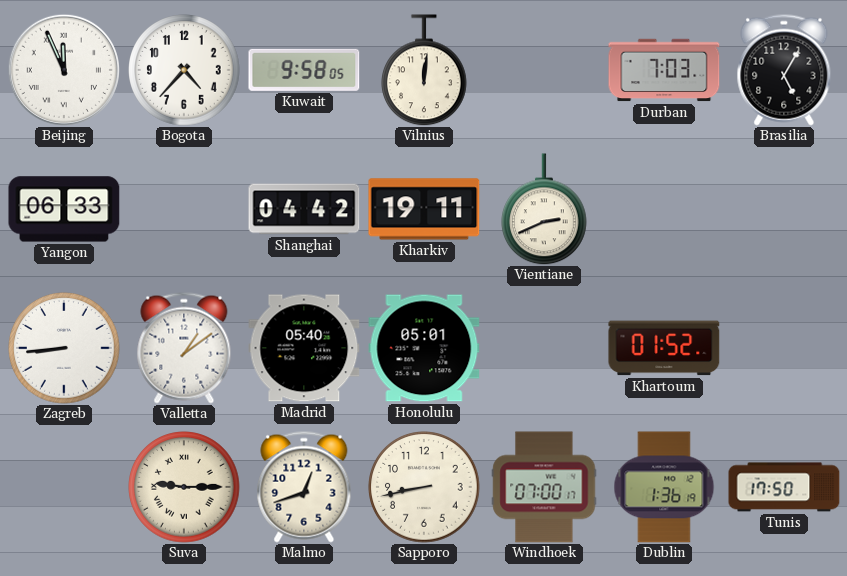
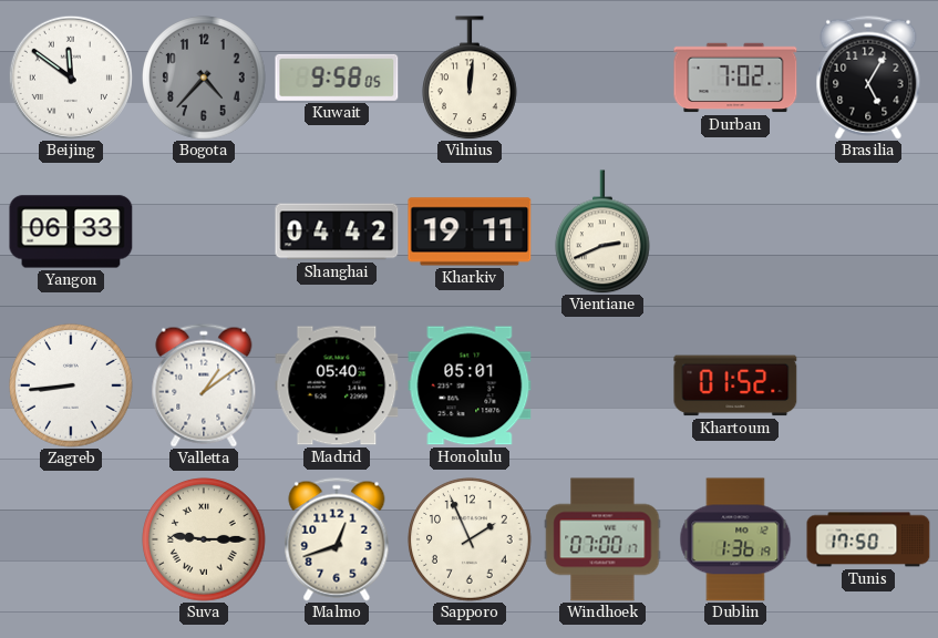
Beijing: 11:56 -> 11:51
Bogota dial: white -> grey
Durban: 7:03 -> 7:02
Sapporo: 8:43 -> 1:56
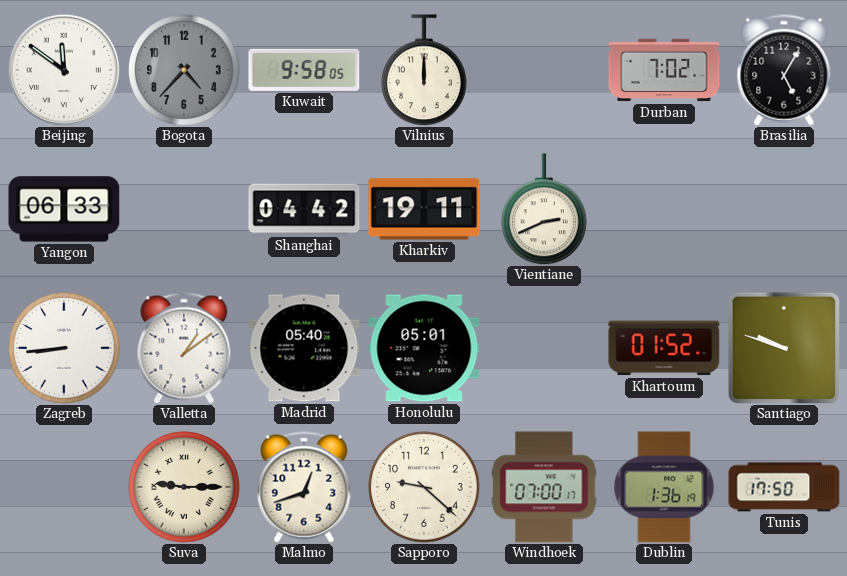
Vilnius: 12:01 -> 12:00
Santiago: none -> 9:48
Sapporo: 1:56 -> 9:22
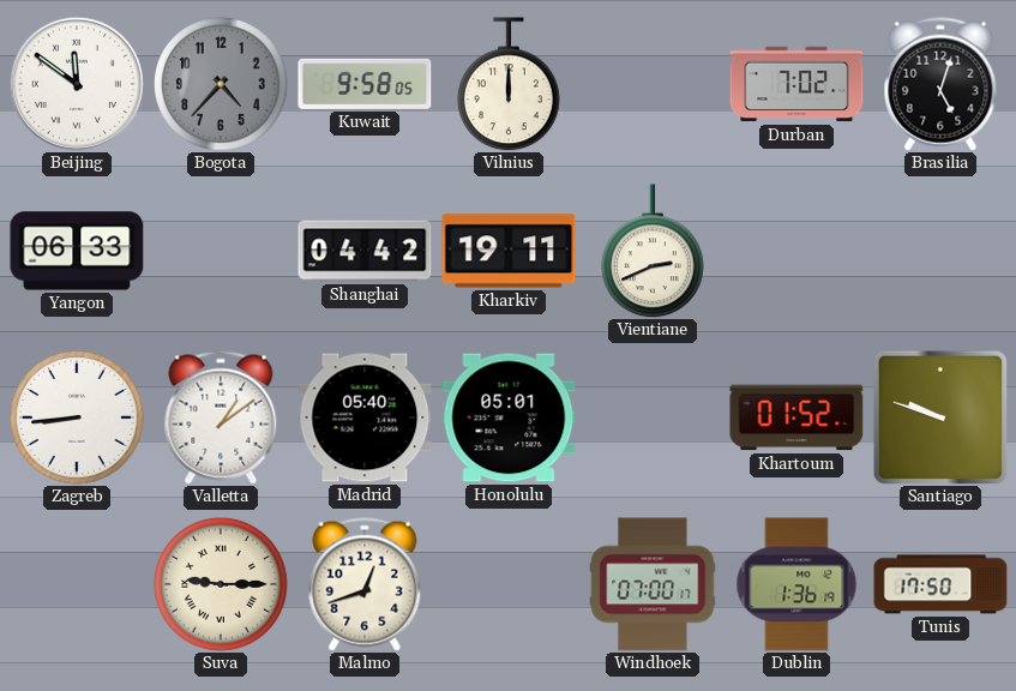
Brasilia: 5:05 -> 5:03
Sapporo: 9:22 -> none
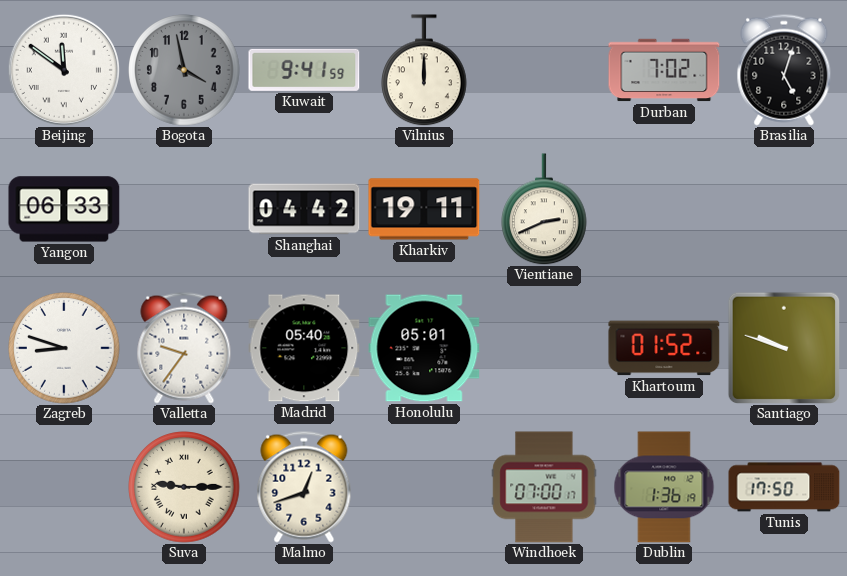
Bogota: 4:37 -> 3:58
Kuwait: 9:58 -> 9:41
Zagreb: 8:44 -> 8:48
Valletta: 1:09 -> 9:36
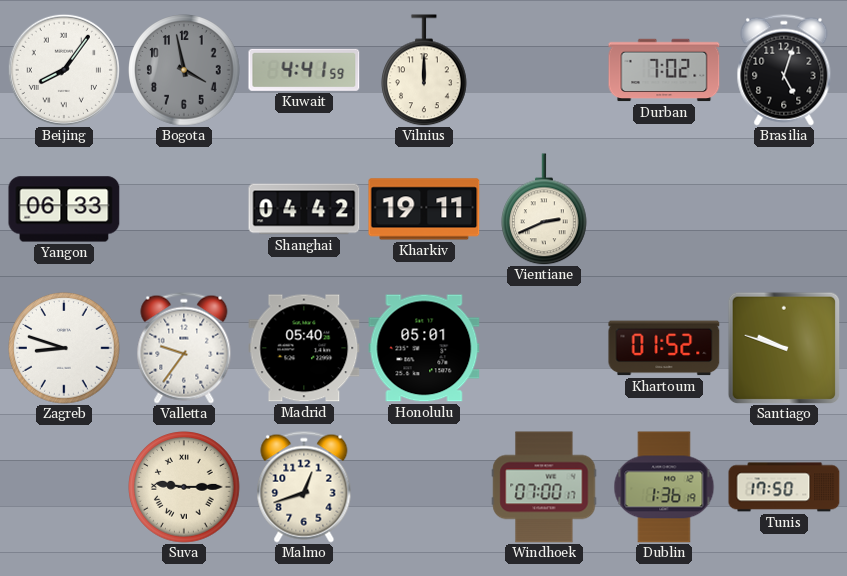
Beijing: 11:51 -> 8:06
Kuwait: 9:41 -> 4:41
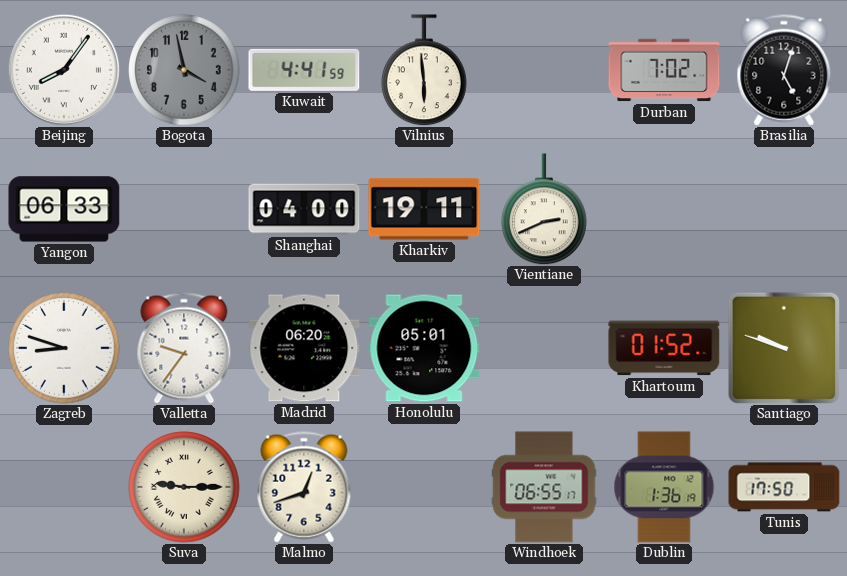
Vilnius: 12:00 -> 5:59
Shanghai: 04:42 -> 04:00
Madrid: 05:40 -> 06:20
Windhoek: 07:00 -> 06:55
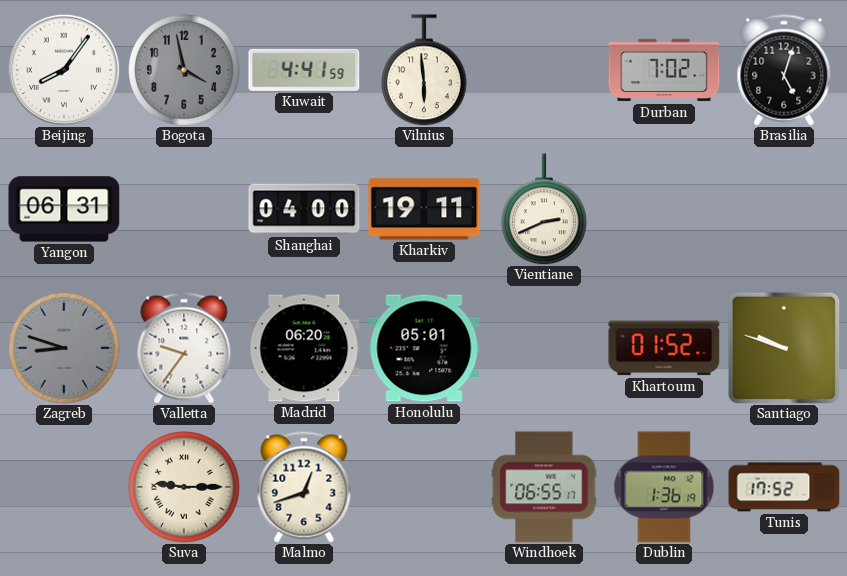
Yangon: 06:33 -> 06:31
Zagreb dial: white -> grey
Tunis: 17:50 -> 17:52
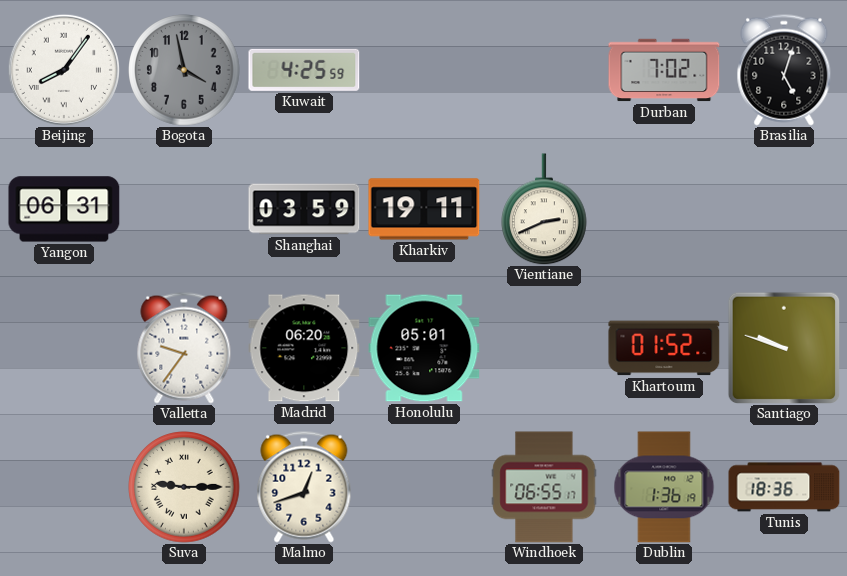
Kuwait: 4:41 -> 4:25
Vilnius: 5:59 -> none
Shanghai: 04:00 -> 03:59
Zagreb: 8:48 -> none
Tunis: 17:52 -> 18:36
